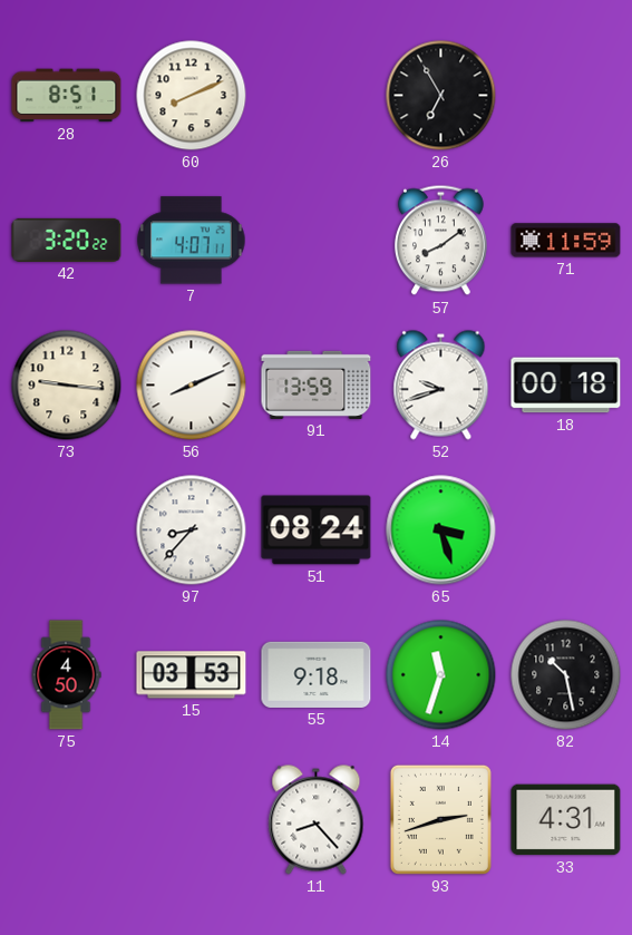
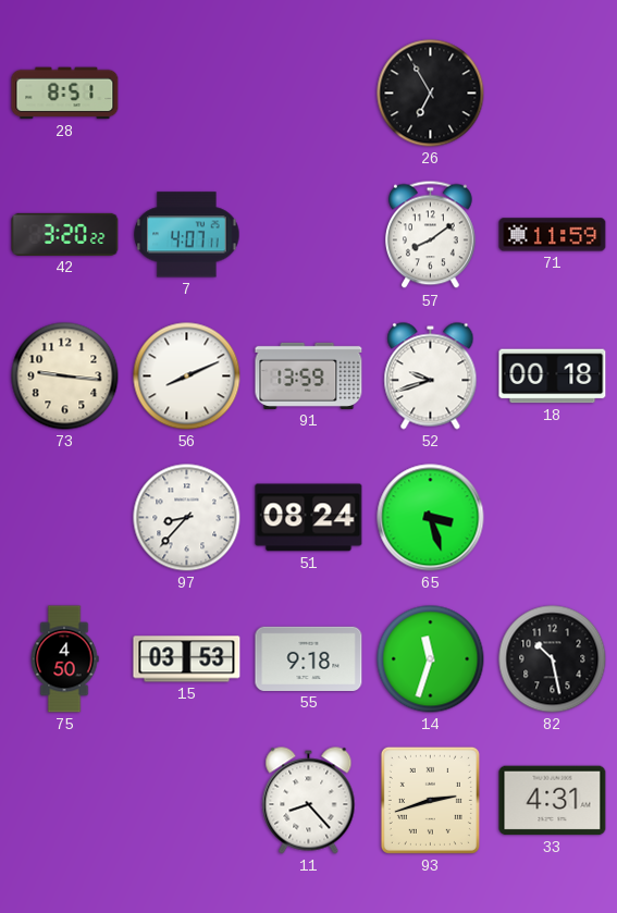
60: 8:11 -> none
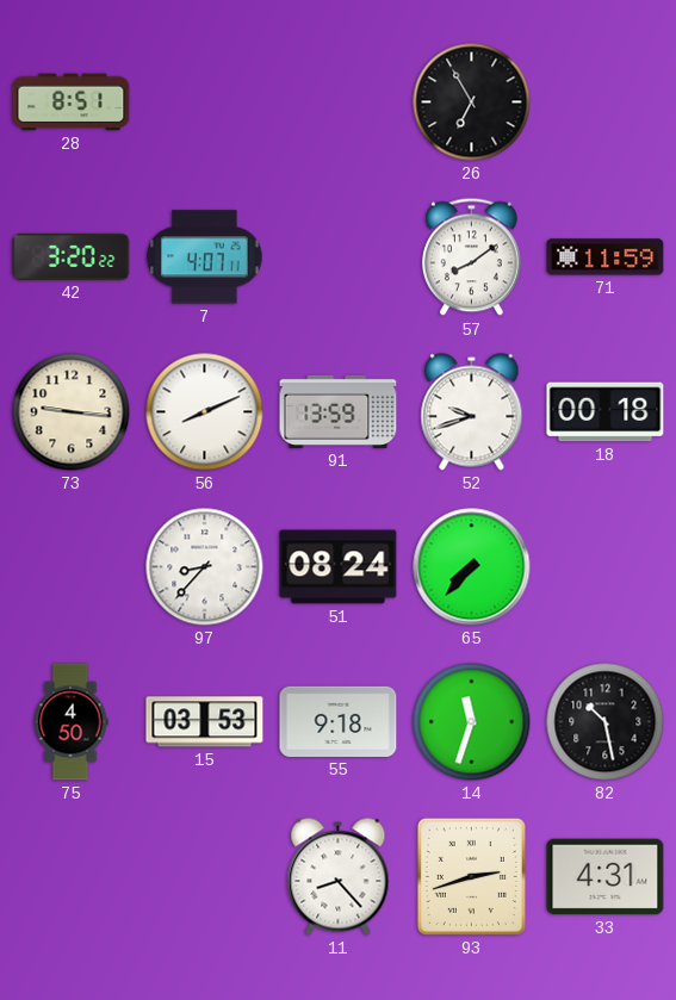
65: 3:27 -> 7:37
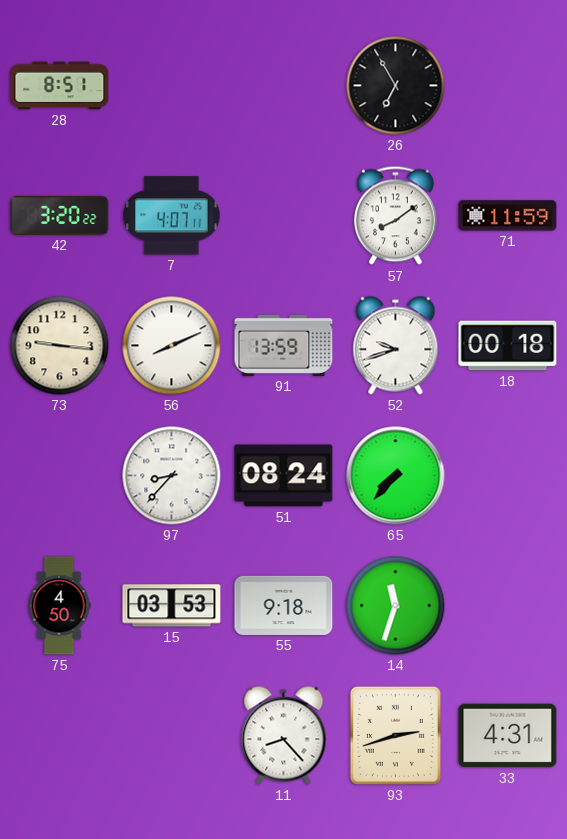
82: 10:28 -> none
